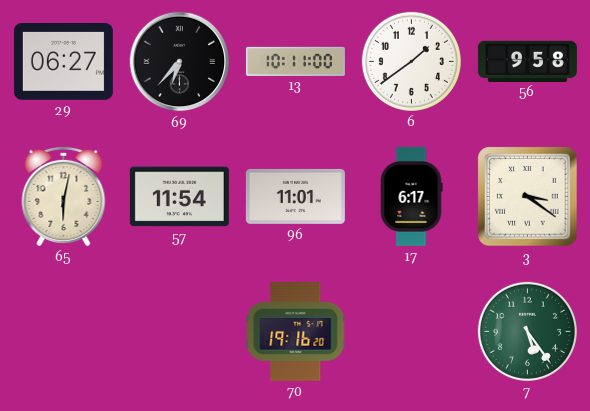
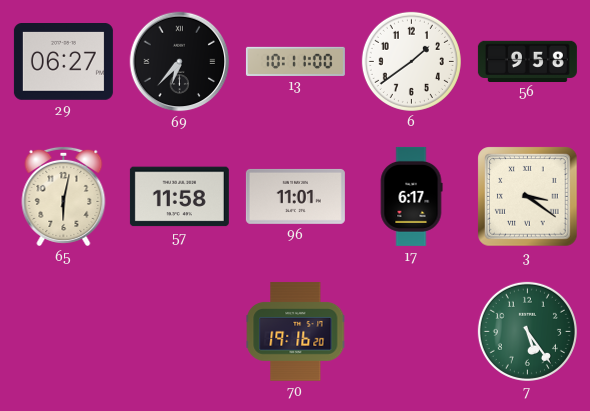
57: 11:54 -> 11:58
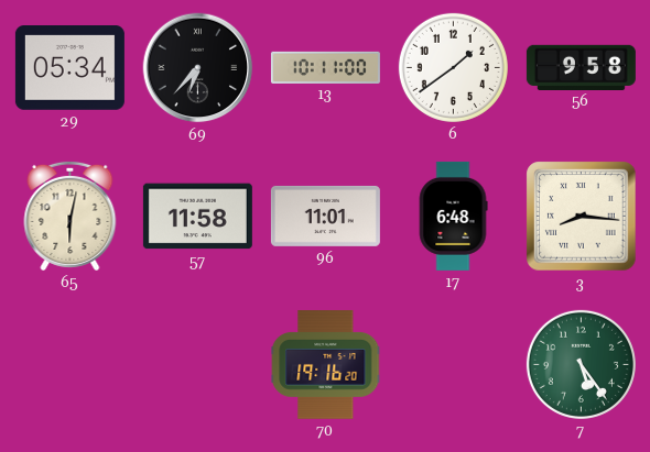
29: 06:27 -> 05:34
17: 6:17 -> 6:48
3: 3:21 -> 8:16
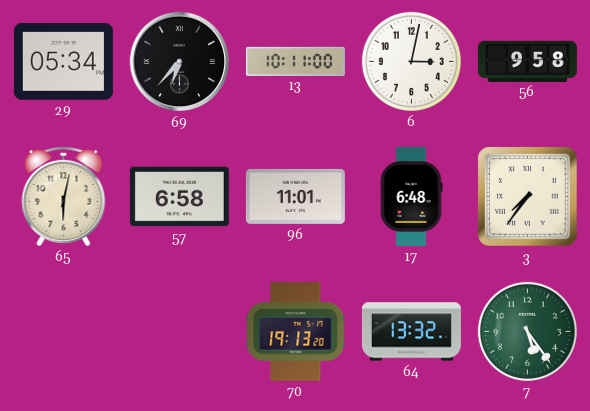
6: 1:39 -> 3:02
57: 11:58 -> 6:58
3: 8:16 -> 7:36
70: 19:16 -> 19:13
64: none -> 13:32
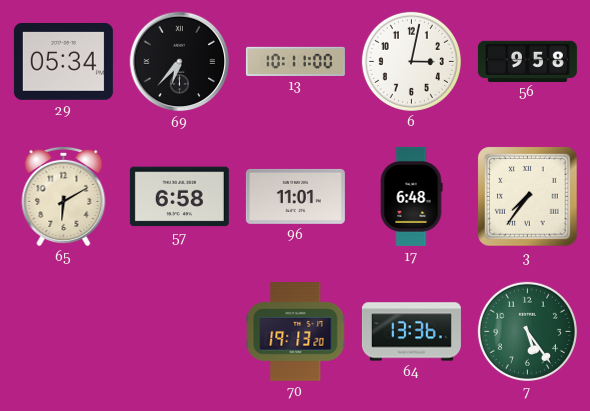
65: 6:02 -> 6:10
64: 13:32 -> 13:36
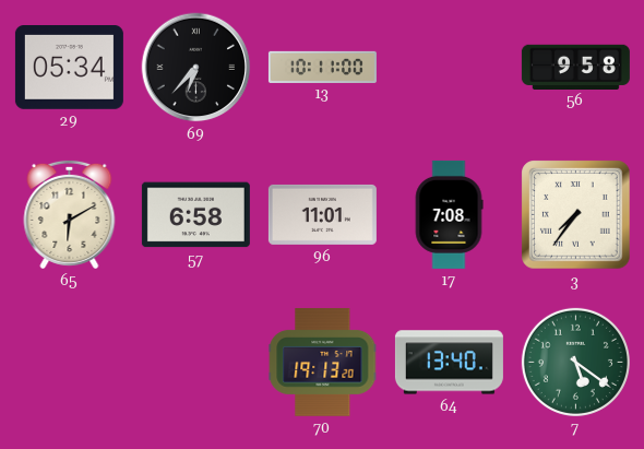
6: 3:02 -> none
17: 6:48 -> 7:08
64: 13:36 -> 13:40
7: 5:24 -> 5:21
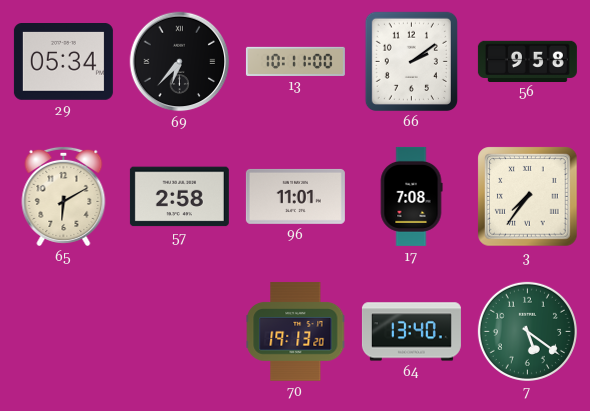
66: none -> 2:09
57: 6:58 -> 2:58
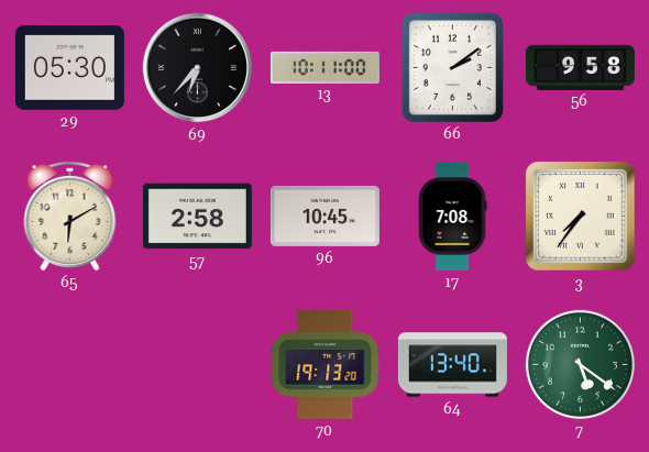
29: 05:34 -> 05:30
96: 11:01 -> 10:45
